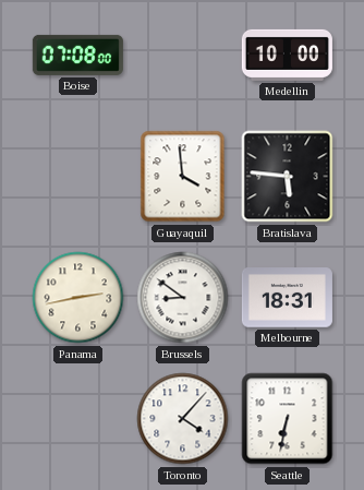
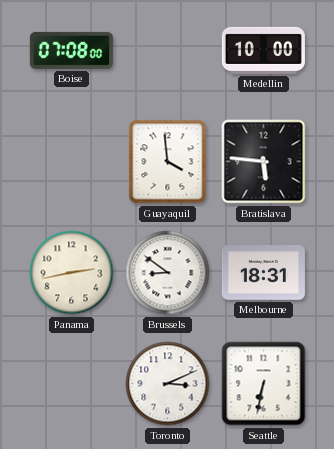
Toronto: 4:07 -> 3:11
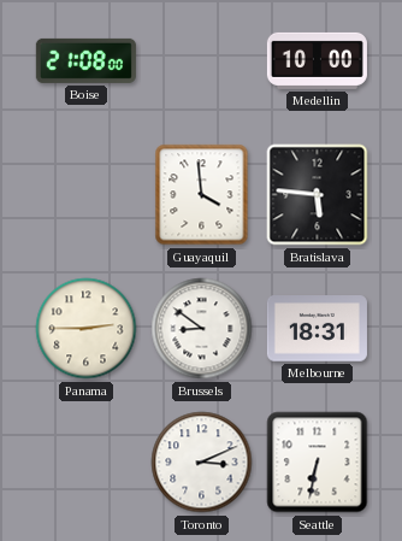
Boise: 07:08 -> 21:08
Panama: 2:43 -> 2:45
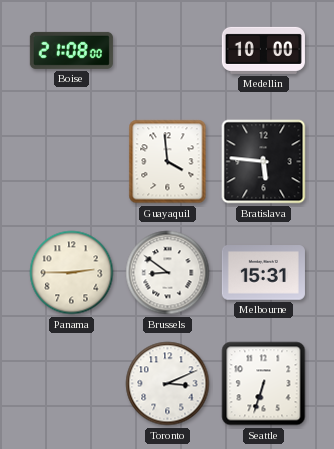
Melbourne: 18:31 -> 15:31
Seattle: 6:32 -> 6:33
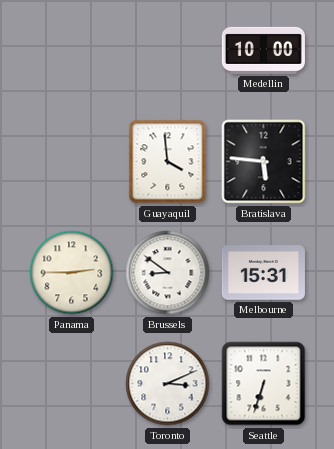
Boise: 21:08 -> none
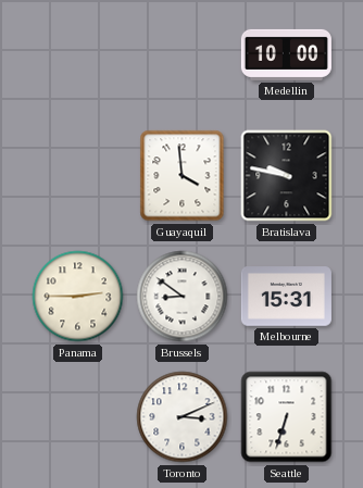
Bratislava: 5:46 -> 9:47
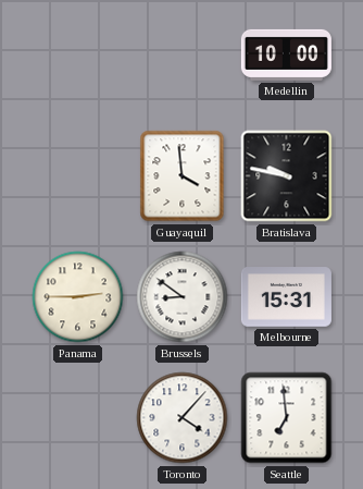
Toronto: 3:11 -> 4:07
Seattle: 6:33 -> 6:59
